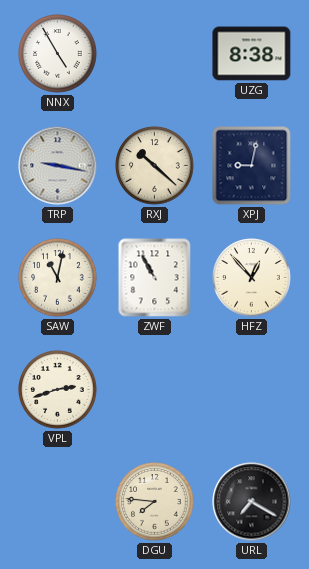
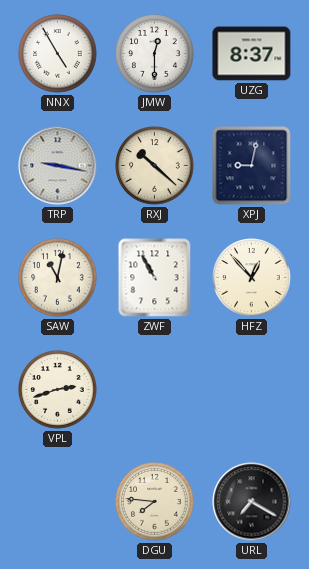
JMW: none -> 12:30
UZG: 8:38 -> 8:37
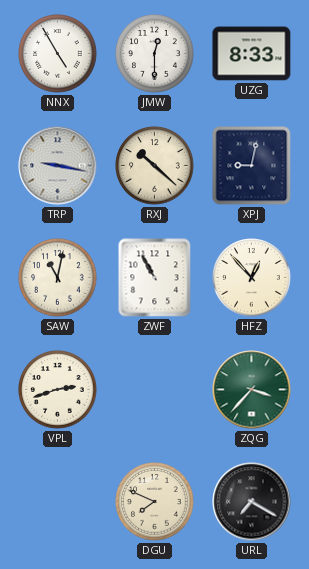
UZG: 8:37 -> 8:33
ZQG: none -> 3:37
DGU: 7:46 -> 7:49
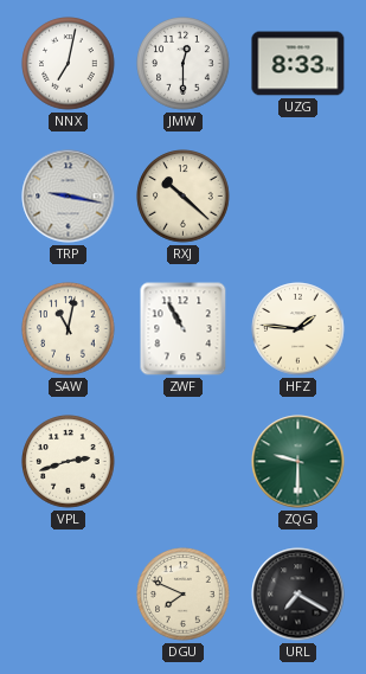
NNX: 4:55 -> 7:02
XPJ: 9:02 -> none
HFZ: 12:53 -> 1:46
ZQG: 3:37 -> 9:30
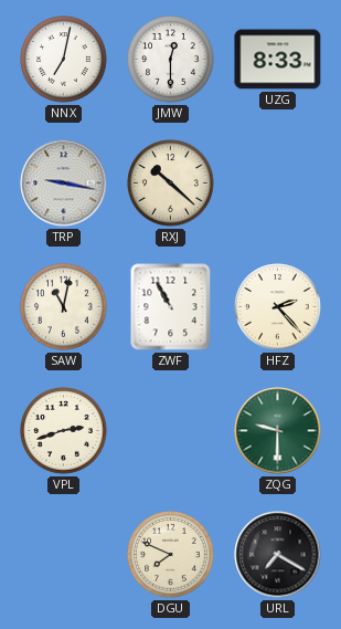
HFZ: 1:46 -> 2:23
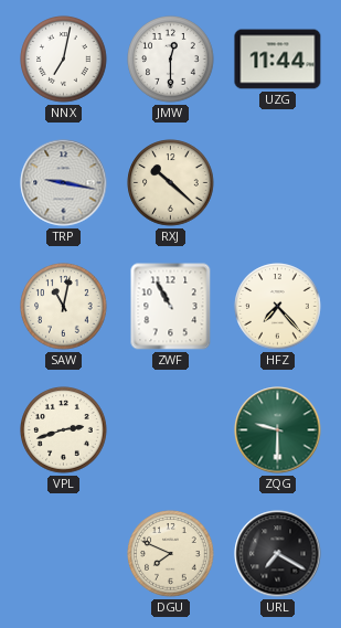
UZG: 8:33 -> 11:44
HFZ: 2:23 -> 7:23
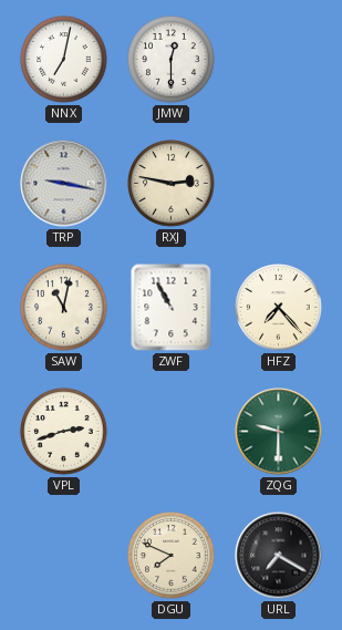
UZG: 11:44 -> none
RXJ: 10:22 -> 2:47
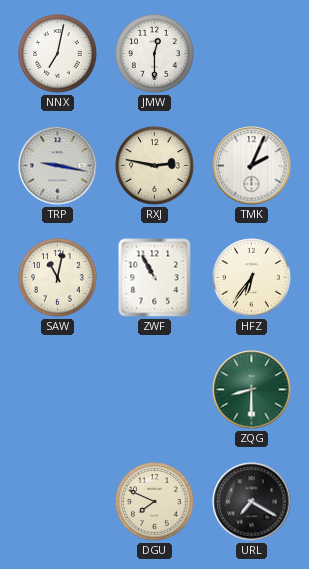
TMK: none -> 2:04
HFZ: 7:23 -> 6:36
VPL: 2:42 -> none
ZQG: 9:30 -> 8:30
